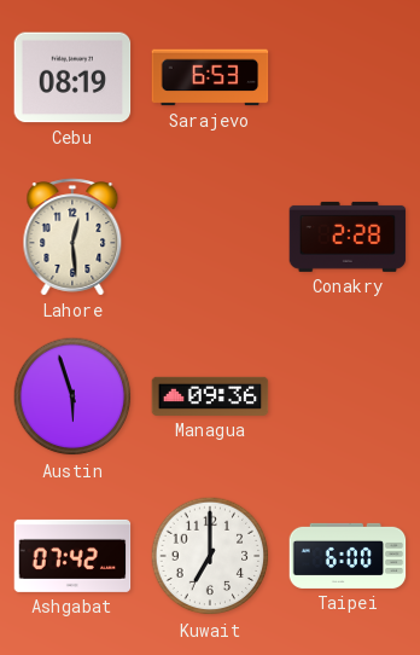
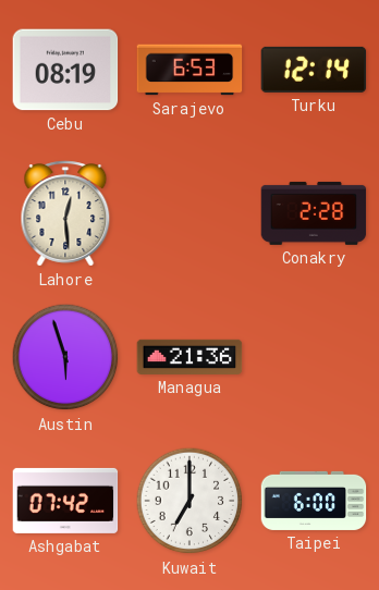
Turku: none -> 12:14
Managua: 09:36 -> 21:36
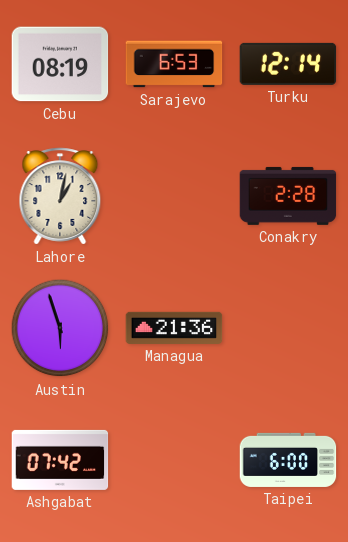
Lahore: 12:29 -> 1:02
Kuwait: 7:00 -> none
